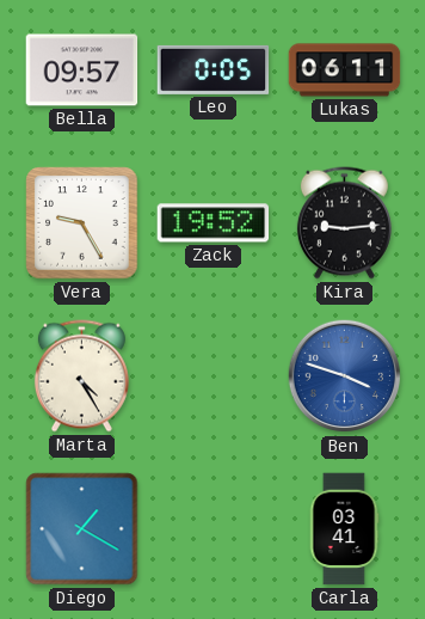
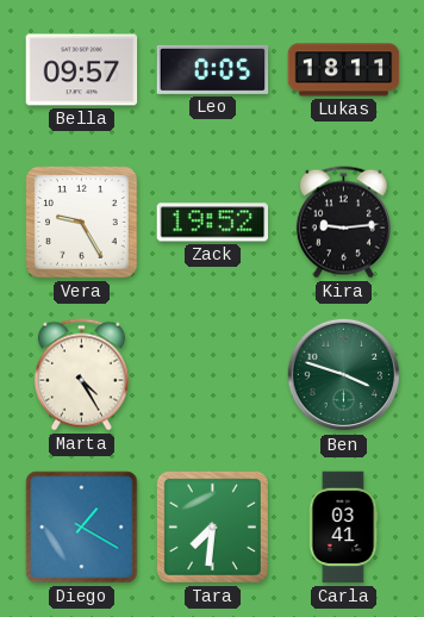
Lukas: 06:11 -> 18:11
Ben dial: blue -> green
Tara: none -> 7:31
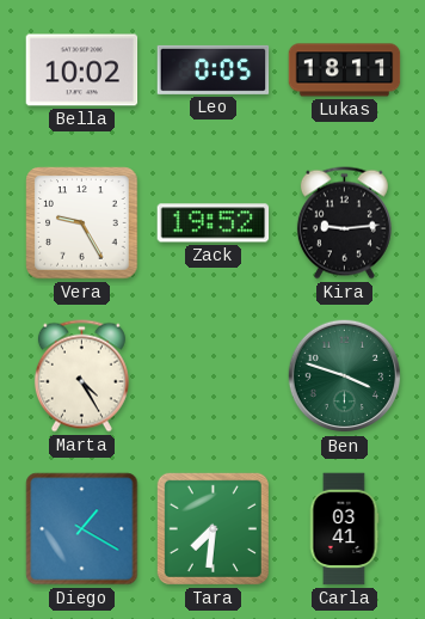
Bella: 09:57 -> 10:02
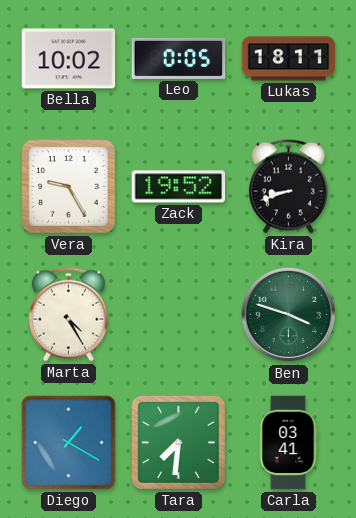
Kira: 9:14 -> 8:42
